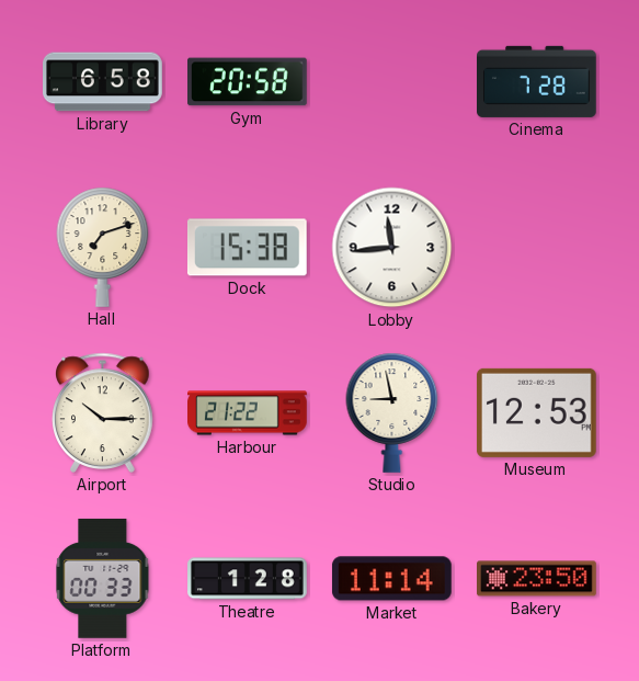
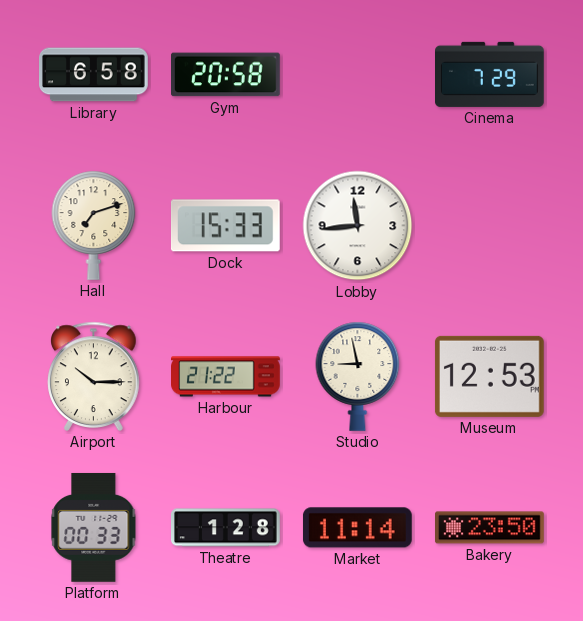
Cinema: 7:28 -> 7:29
Dock: 15:38 -> 15:33
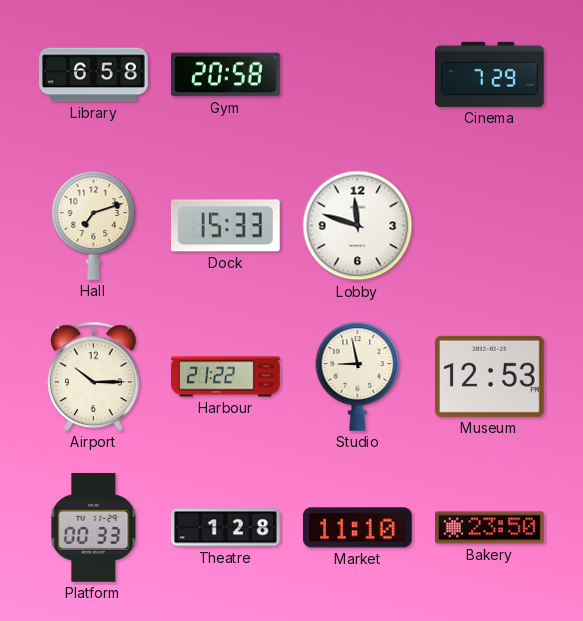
Lobby: 11:44 -> 11:48
Market: 11:14 -> 11:10
